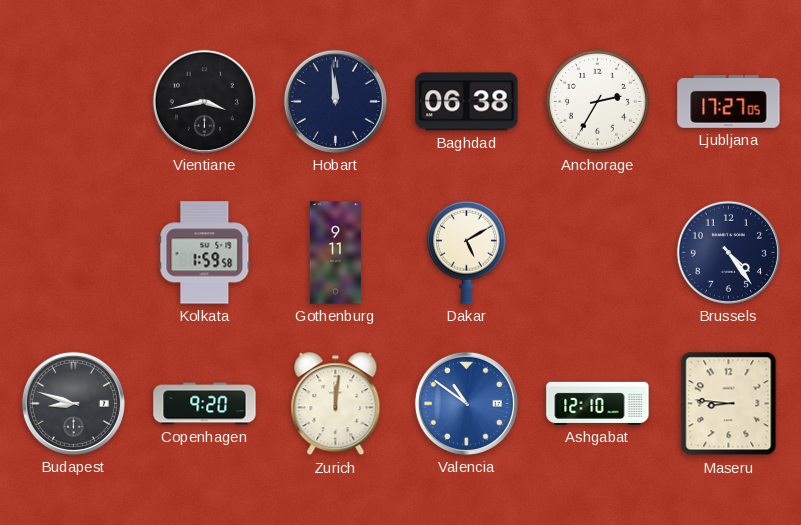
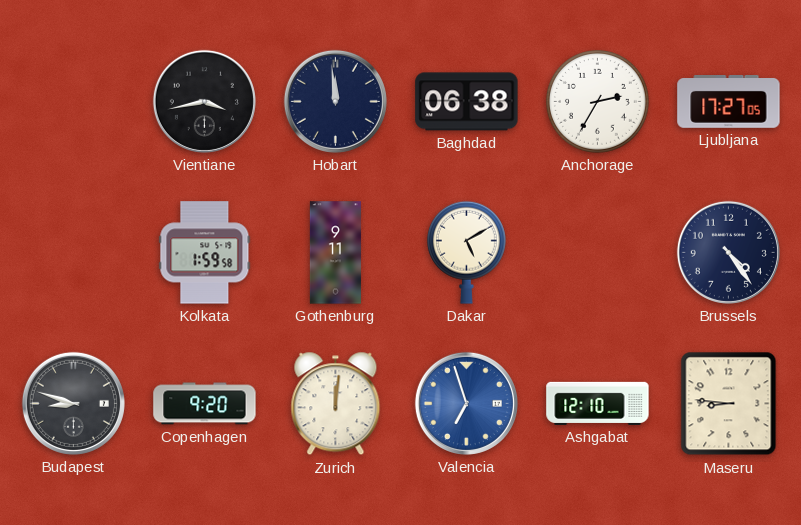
Valencia: 10:51 -> 6:57
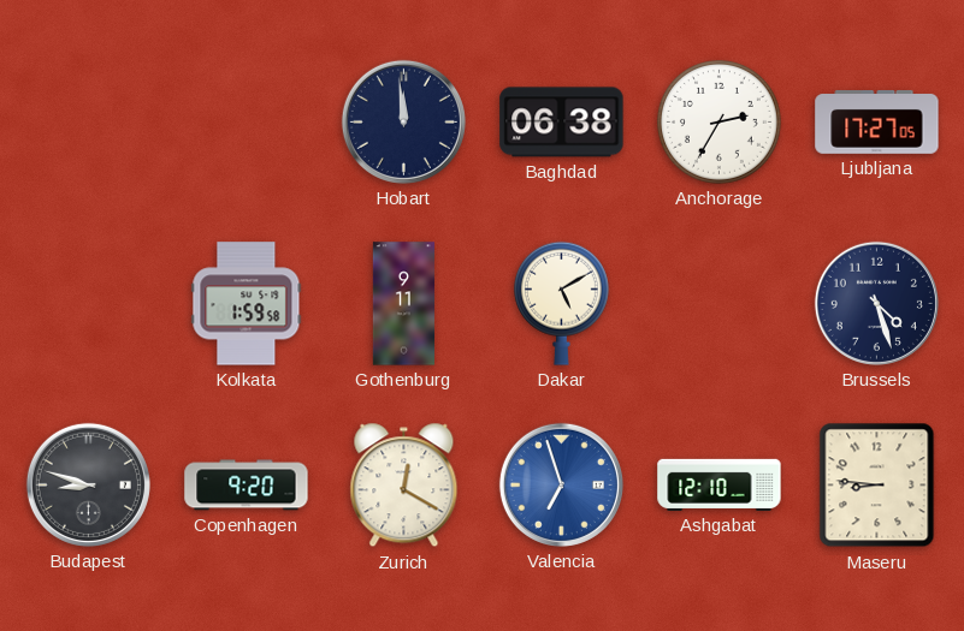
Vientiane: 3:43 -> none
Brussels: 4:24 -> 4:27
Zurich: 12:01 -> 12:20
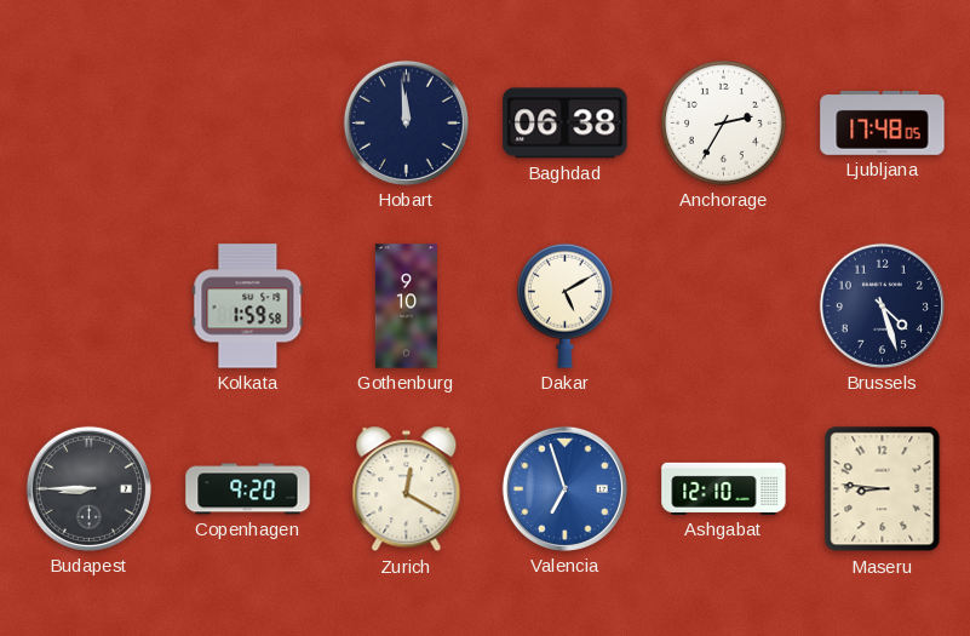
Ljubljana: 17:27 -> 17:48
Gothenburg: 9:11 -> 9:10
Budapest: 8:48 -> 8:45
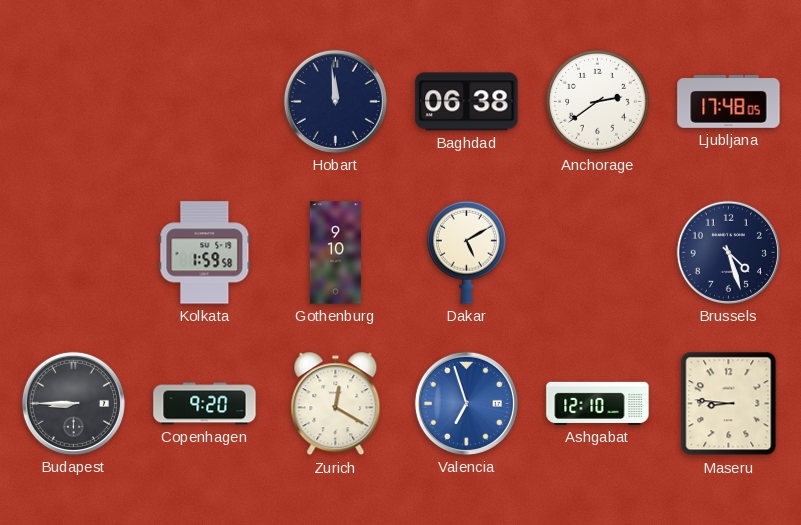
Anchorage: 2:35 -> 2:39
